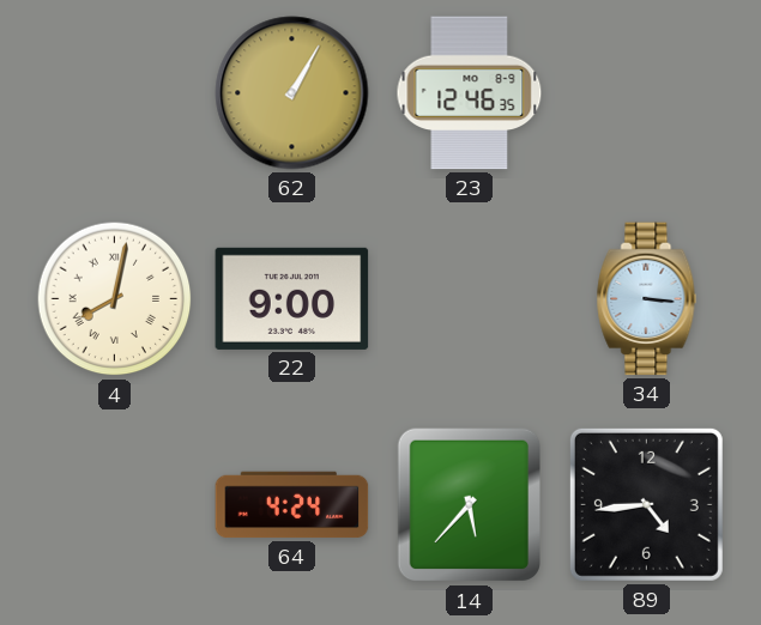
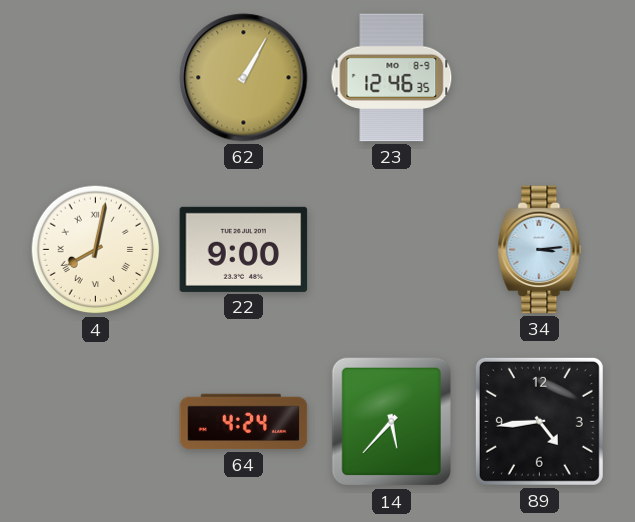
34: 3:16 -> 3:14
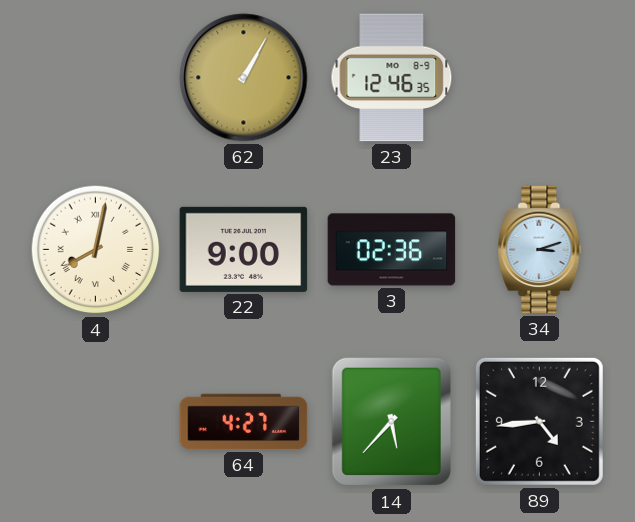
3: none -> 02:36
34: 3:14 -> 3:12
64: 4:24 -> 4:27
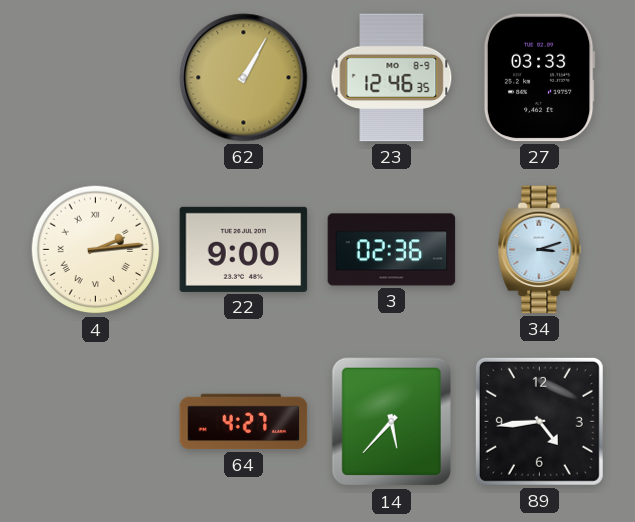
27: none -> 03:33
4: 8:02 -> 2:14
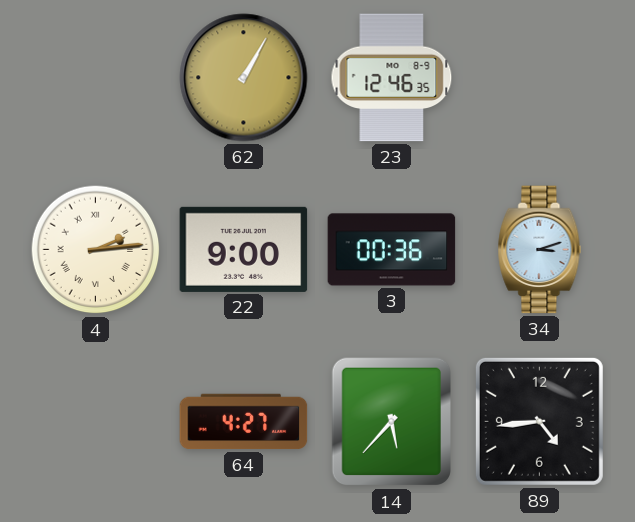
27: 03:33 -> none
3: 02:36 -> 00:36
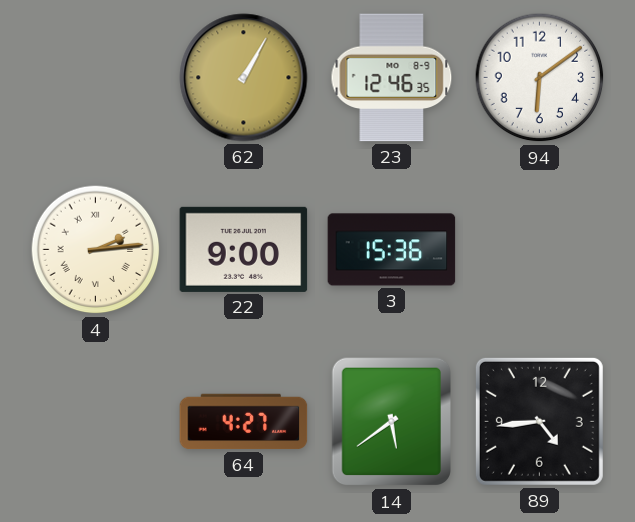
94: none -> 6:09
3: 00:36 -> 15:36
34: 3:12 -> none
14: 5:37 -> 5:39
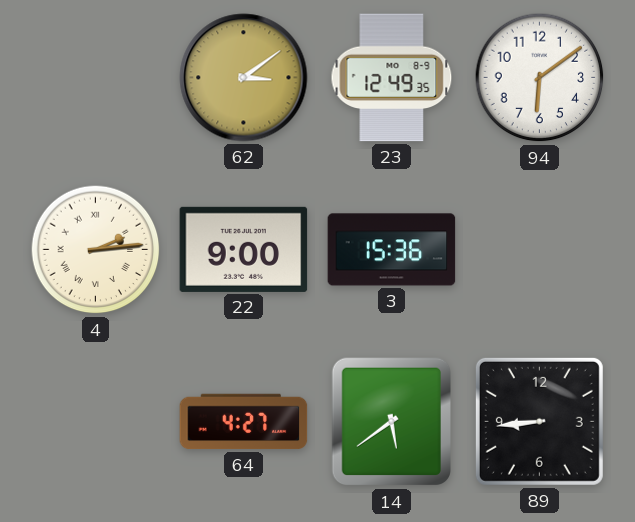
62: 1:05 -> 3:09
23: 12:46 -> 12:49
89: 4:44 -> 8:44
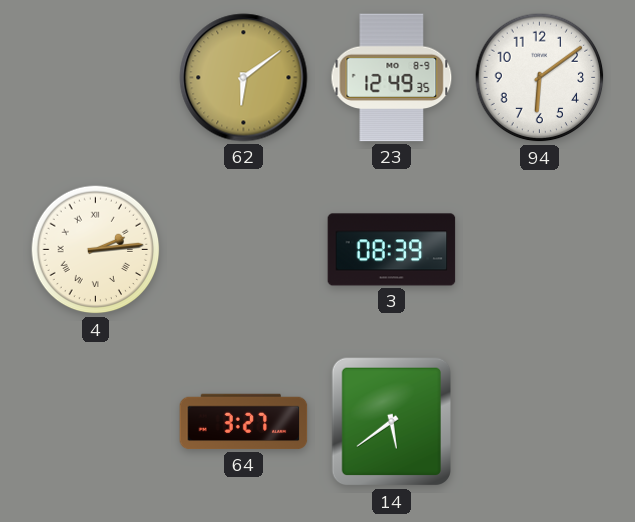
62: 3:09 -> 6:09
22: 9:00 -> none
3: 15:36 -> 08:39
64: 4:27 -> 3:27
89: 8:44 -> none
